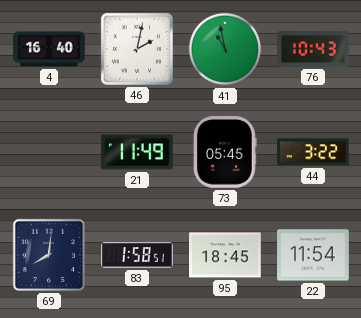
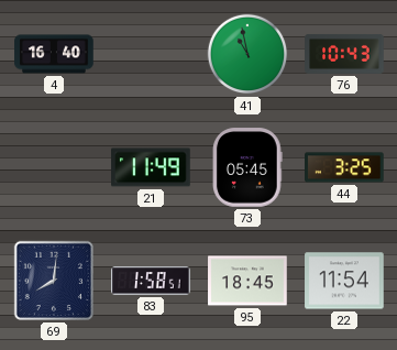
46: 2:02 -> none
44: 3:22 -> 3:25
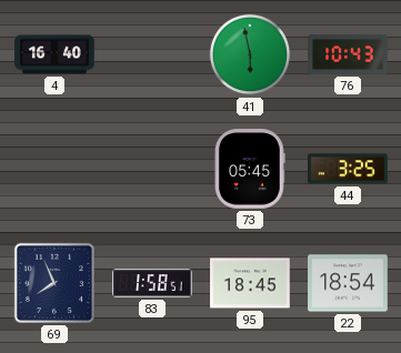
41: 10:58 -> 5:58
21: 11:49 -> none
69: 8:01 -> 7:56
22: 11:54 -> 18:54
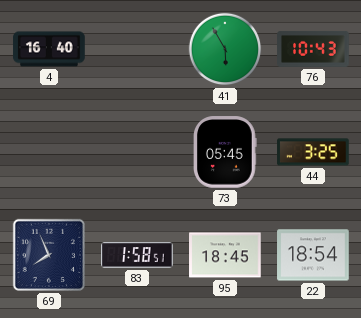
41: 5:58 -> 5:55
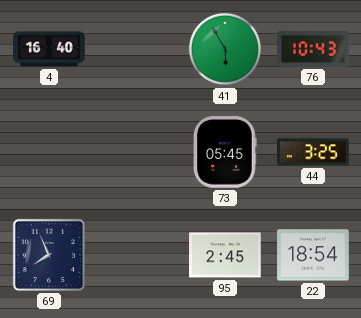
83: 1:58 -> none
95: 18:45 -> 2:45
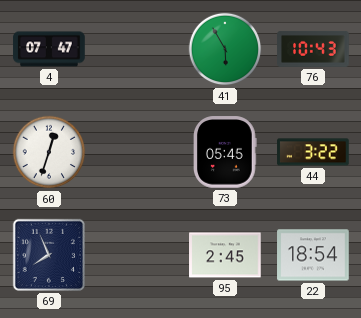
4: 16:40 -> 07:47
60: none -> 12:33
44: 3:25 -> 3:22
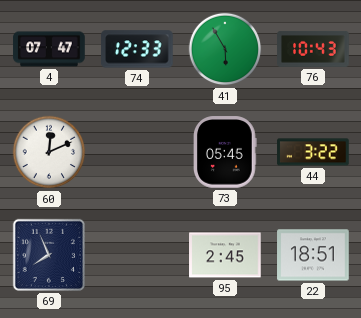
74: none -> 12:33
60: 12:33 -> 12:11
22: 18:54 -> 18:51
